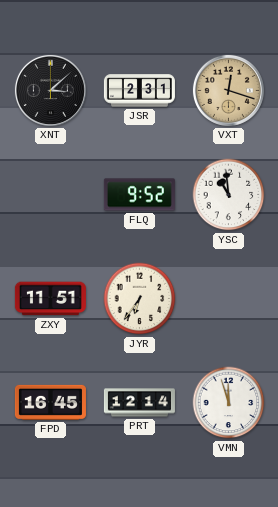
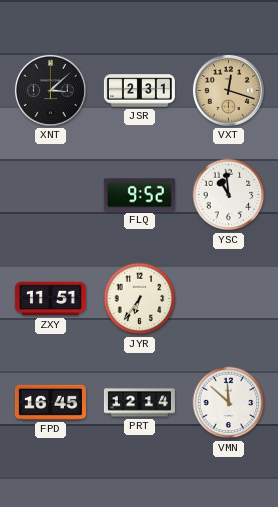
VMN: 11:57 -> 11:52
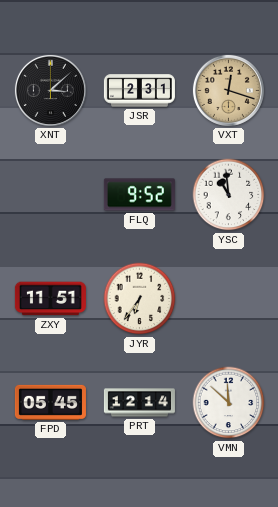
FPD: 16:45 -> 05:45
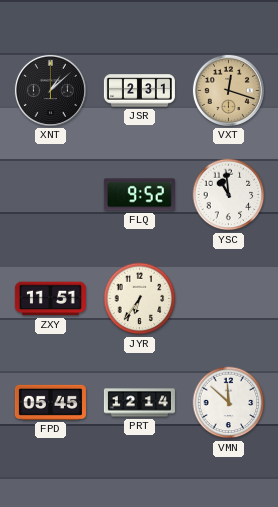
XNT: 3:08 -> 1:08
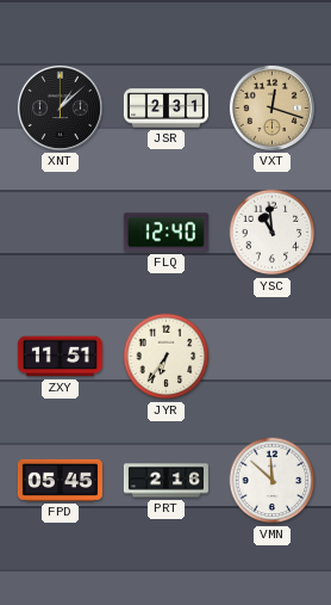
FLQ: 9:52 -> 12:40
PRT: 12:14 -> 2:16
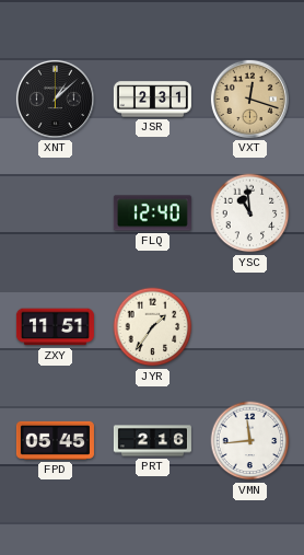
JYR: 6:36 -> 1:36
VMN: 11:52 -> 11:44
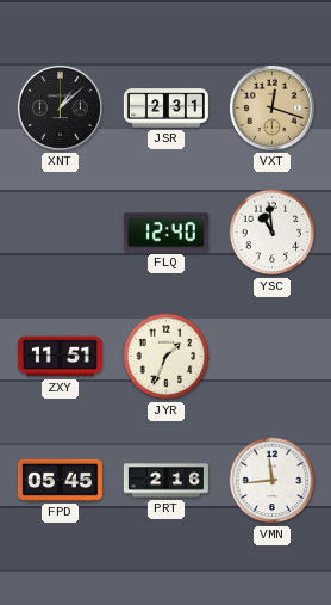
JYR: 1:36 -> 1:34
